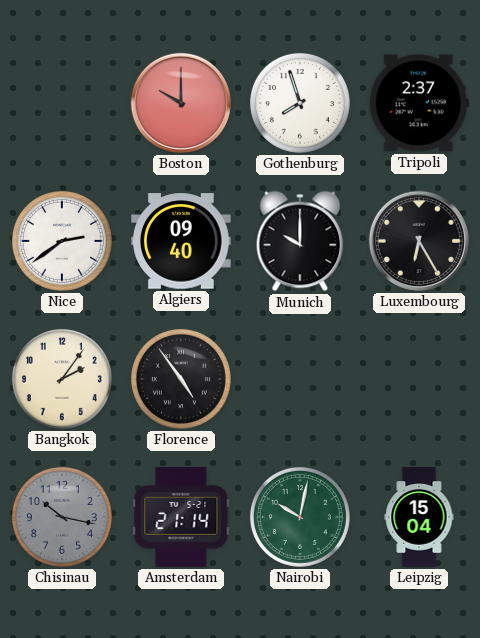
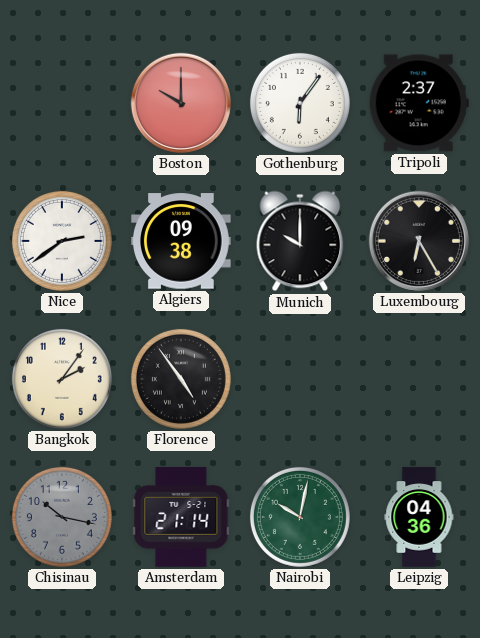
Gothenburg: 7:57 -> 6:06
Algiers: 09:40 -> 09:38
Leipzig: 15:04 -> 04:36
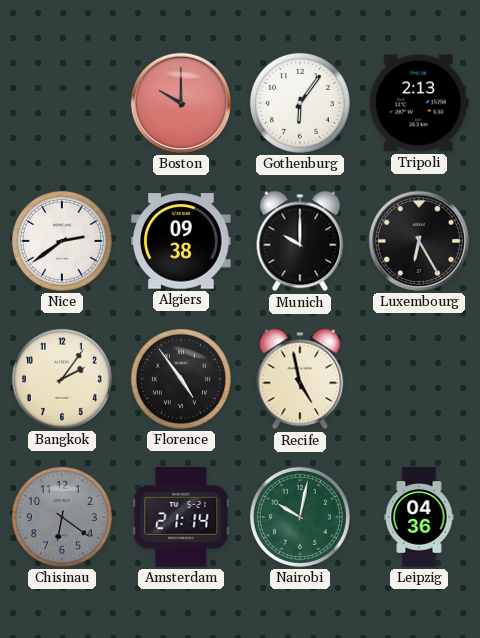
Tripoli: 2:37 -> 2:13
Recife: none -> 4:58
Chisinau: 10:17 -> 6:21
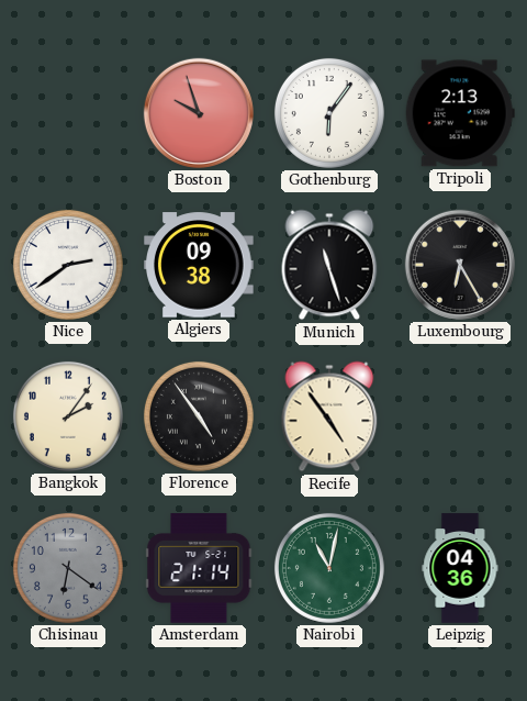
Boston: 10:00 -> 9:57
Munich: 10:00 -> 11:27
Recife: 4:58 -> 4:54
Nairobi: 10:02 -> 11:02
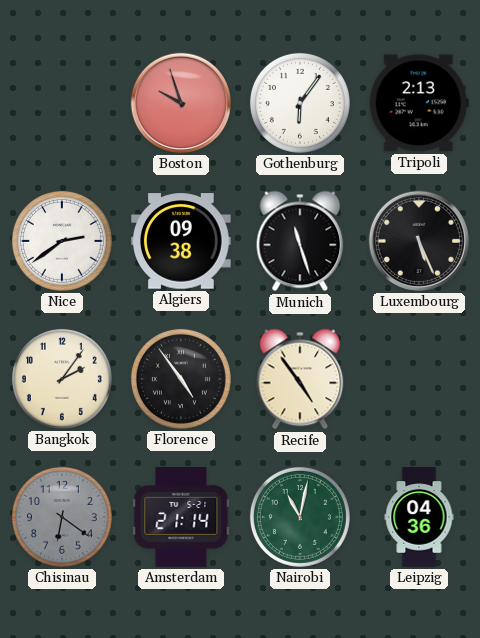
Luxembourg: 6:25 -> 5:26
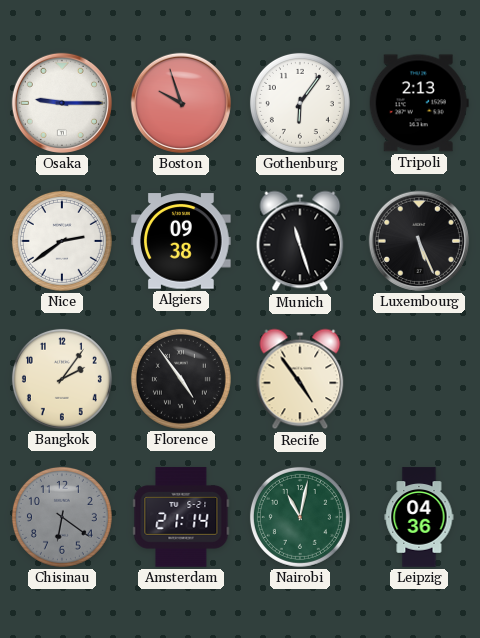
Osaka: none -> 9:15
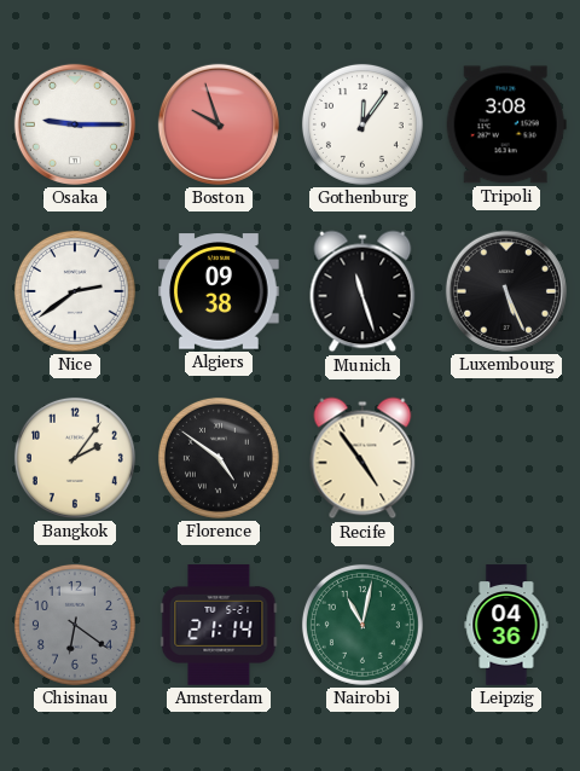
Gothenburg: 6:06 -> 12:06
Tripoli: 2:13 -> 3:08
Florence: 4:54 -> 4:51
